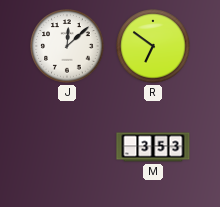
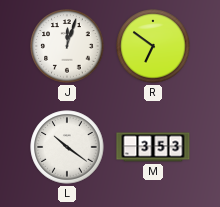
J: 12:08 -> 12:03
L: none -> 10:21
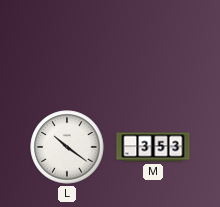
J: 12:03 -> none
R: 6:51 -> none
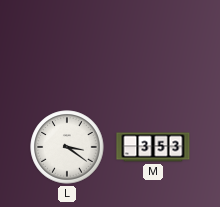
L: 10:21 -> 3:21
